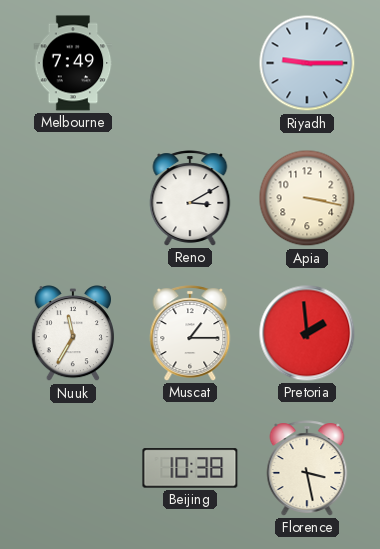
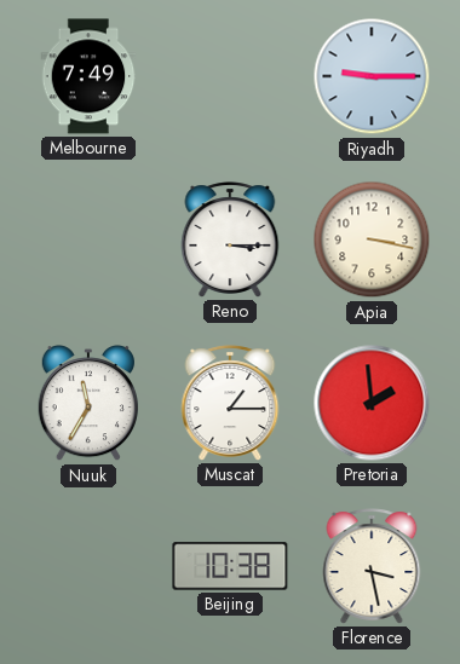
Reno: 3:10 -> 3:15
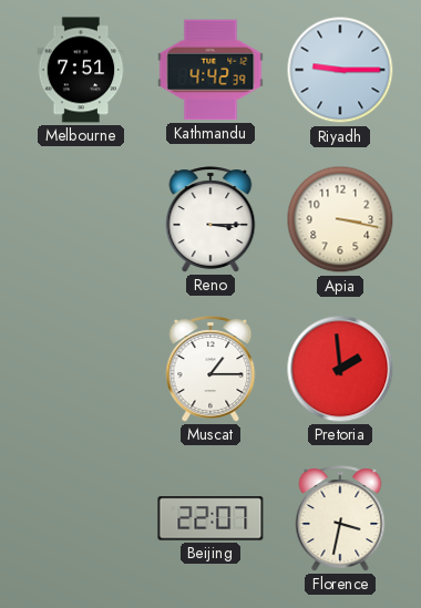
Melbourne: 7:49 -> 7:51
Kathmandu: none -> 4:42
Nuuk: 11:35 -> none
Beijing: 10:38 -> 22:07
Florence: 3:28 -> 3:32
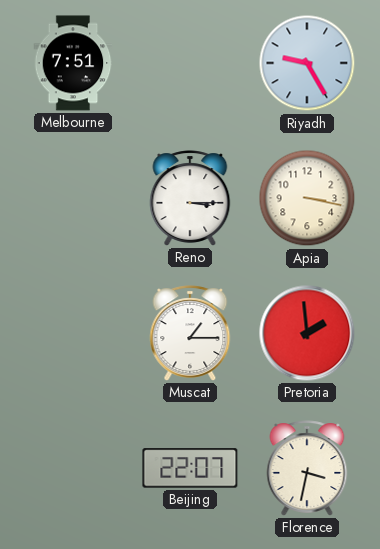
Kathmandu: 4:42 -> none
Riyadh: 9:15 -> 9:25
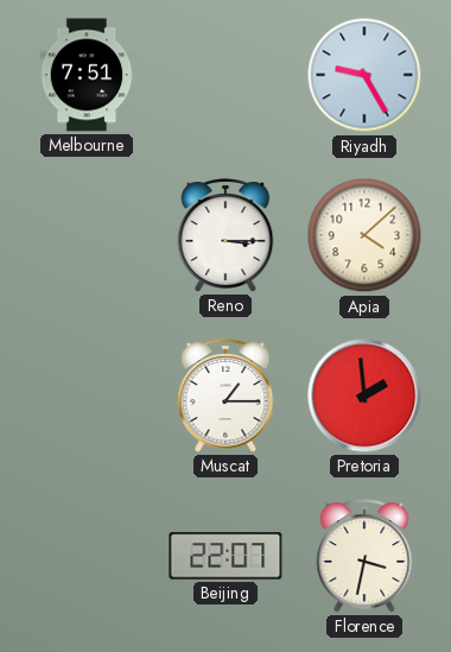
Apia: 3:17 -> 4:08
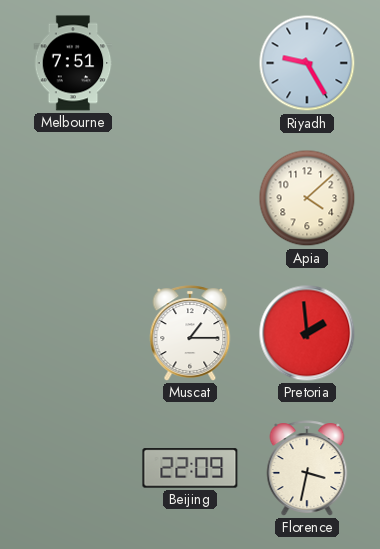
Reno: 3:15 -> none
Beijing: 22:07 -> 22:09
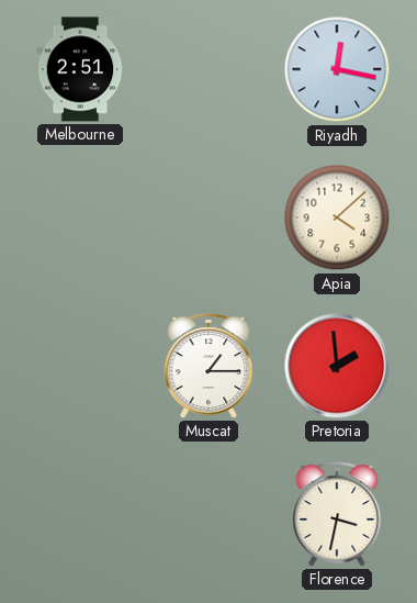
Melbourne: 7:51 -> 2:51
Riyadh: 9:25 -> 12:17
Beijing: 22:09 -> none
